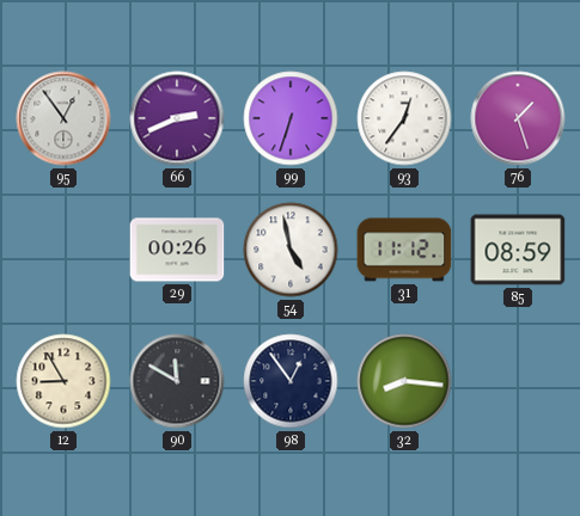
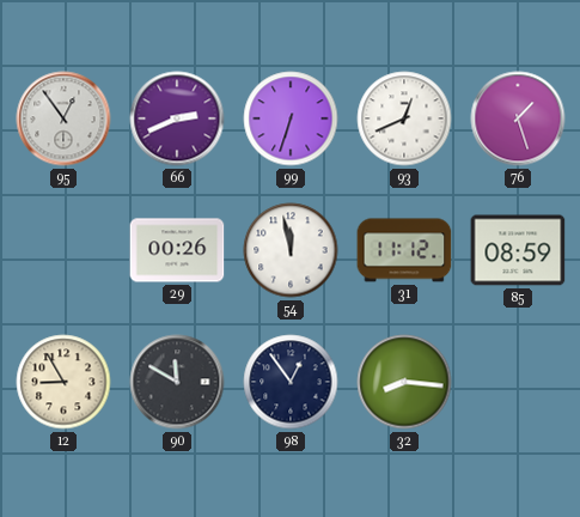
93: 12:36 -> 12:41
54: 4:58 -> 11:58
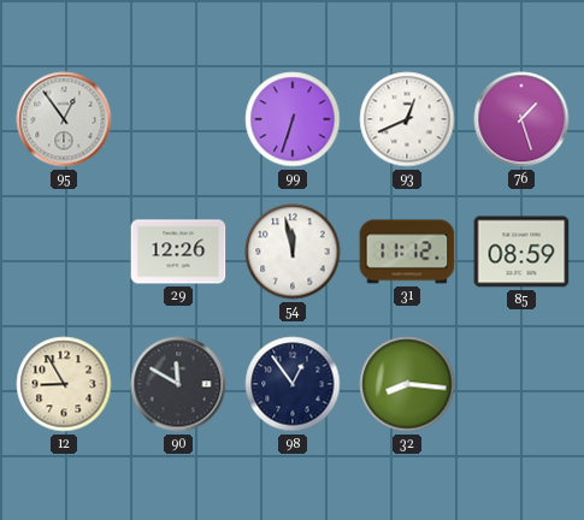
66: 2:41 -> none
29: 00:26 -> 12:26
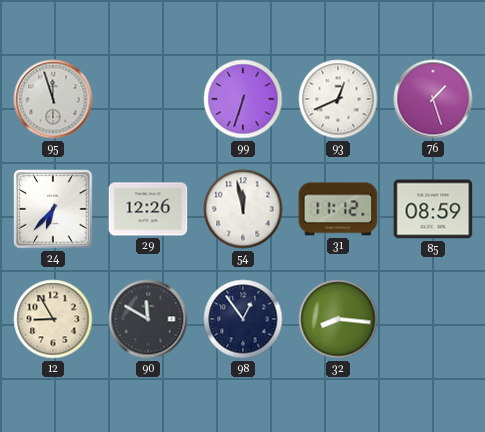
95: 12:54 -> 11:57
24: none -> 6:37
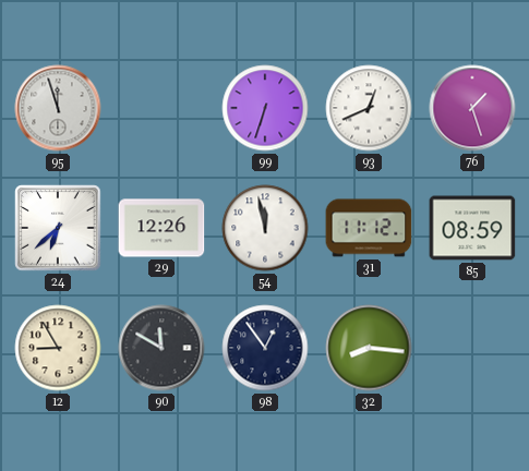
24: 6:37 -> 6:38
